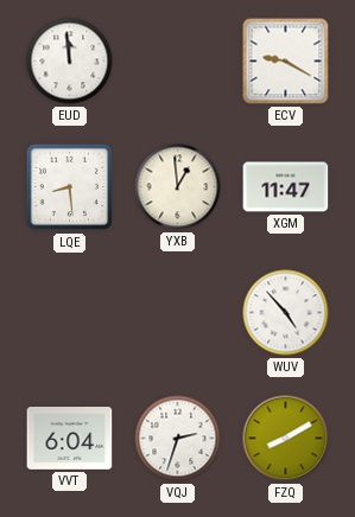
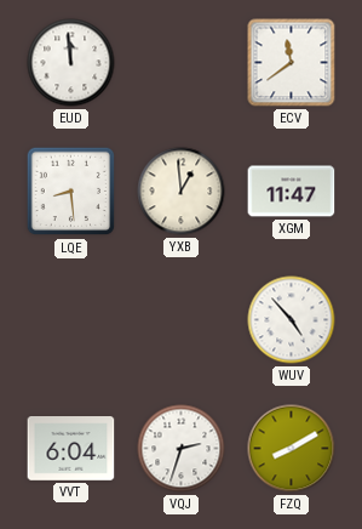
ECV: 9:20 -> 11:39
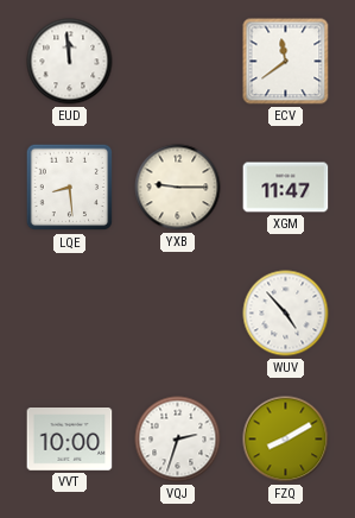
YXB: 12:59 -> 9:15
VVT: 6:04 -> 10:00
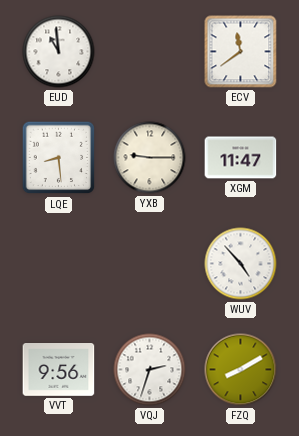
EUD: 11:59 -> 10:59
VVT: 10:00 -> 9:56
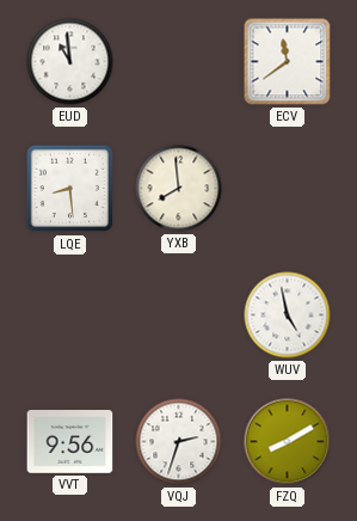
YXB: 9:15 -> 7:59
XGM: 11:47 -> none
WUV: 4:53 -> 4:58
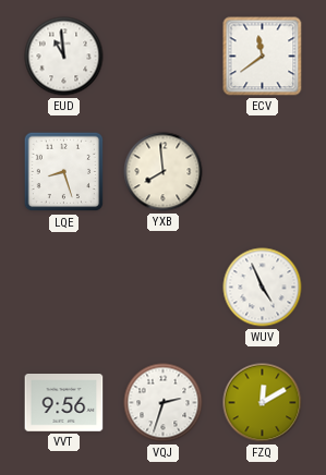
LQE: 8:29 -> 8:27
WUV: 4:58 -> 4:56
FZQ: 8:10 -> 12:10
